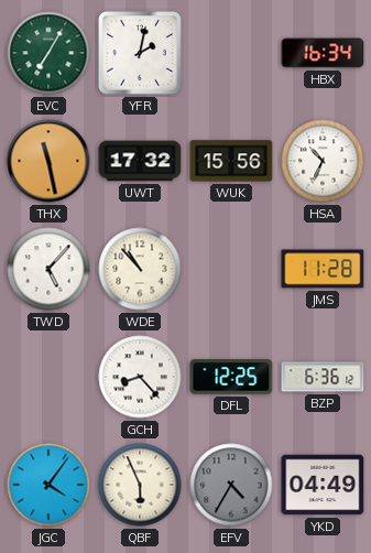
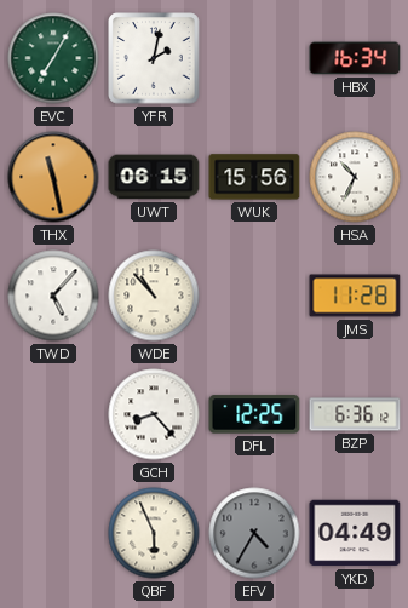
UWT: 17:32 -> 06:15
JGC: 4:06 -> none
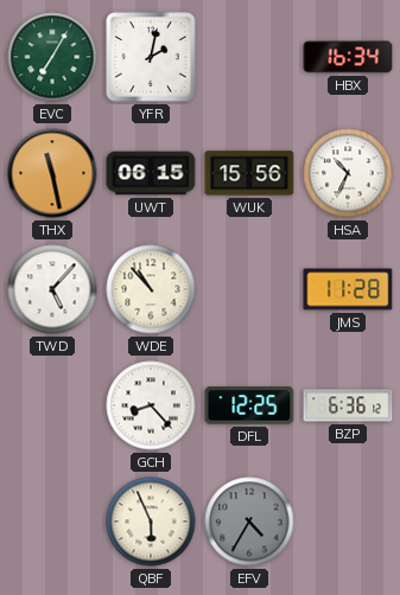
YKD: 04:49 -> none
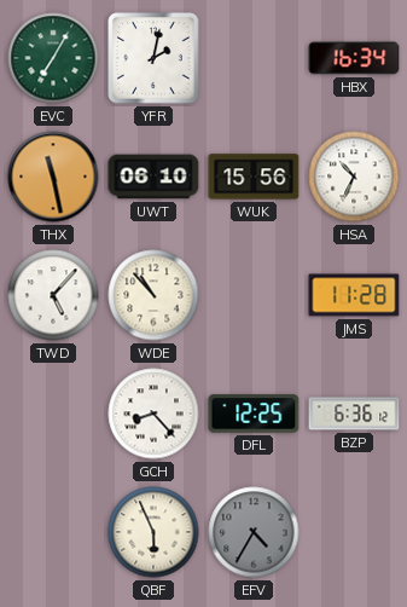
UWT: 06:15 -> 06:10
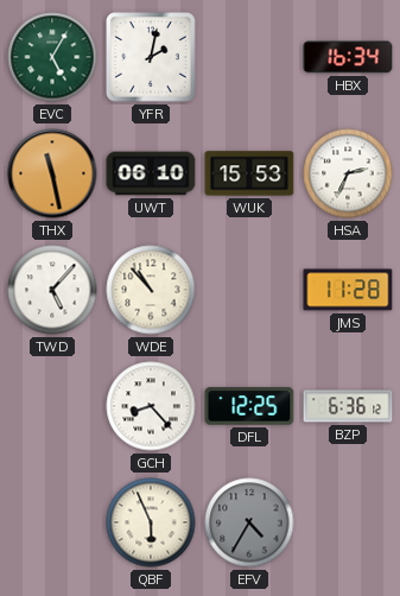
EVC: 7:05 -> 5:05
WUK: 15:56 -> 15:53
HSA: 10:34 -> 2:34
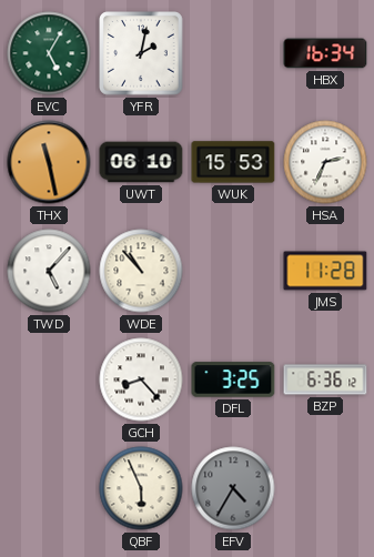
DFL: 12:25 -> 3:25
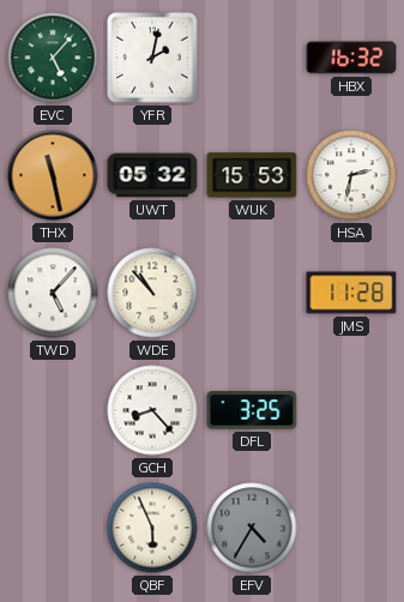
EVC: 5:05 -> 5:07
HBX: 16:34 -> 16:32
UWT: 06:10 -> 05:32
HSA: 2:34 -> 2:32
BZP: 6:36 -> none
